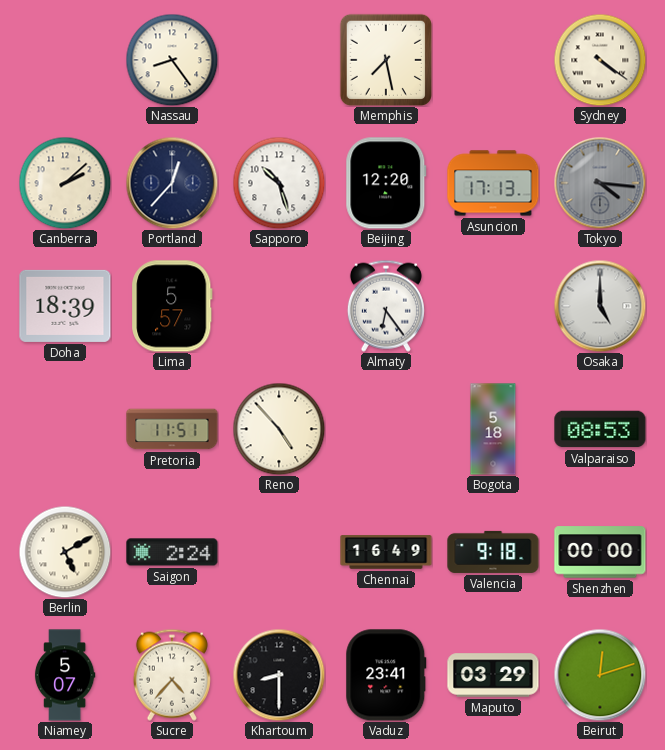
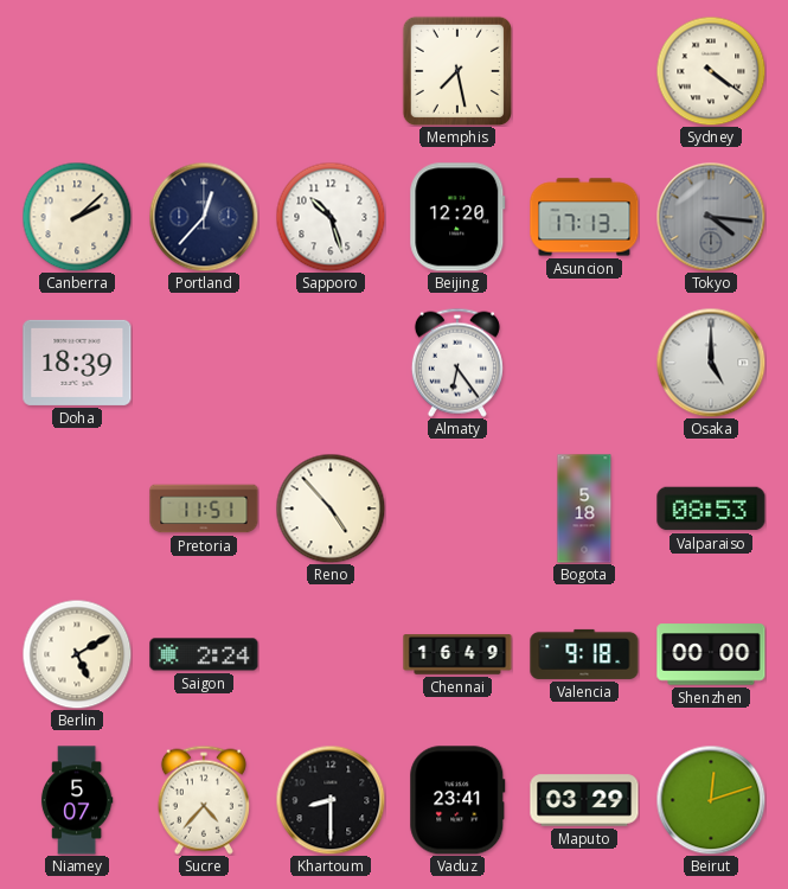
Nassau: 8:24 -> none
Lima: 5:57 -> none
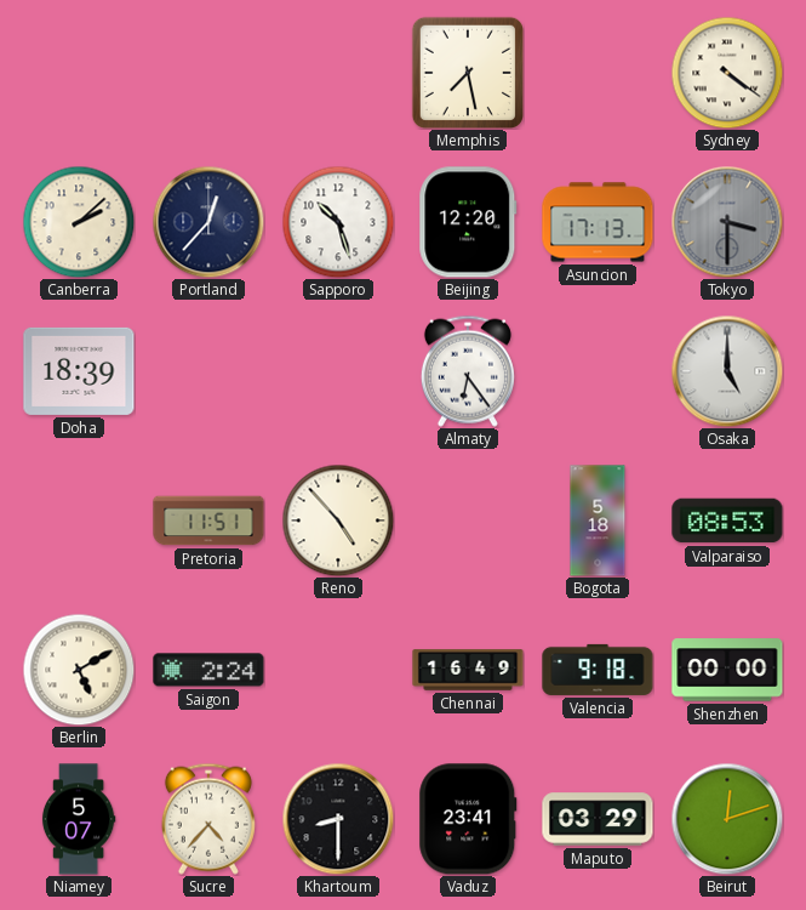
Tokyo: 4:16 -> 3:30
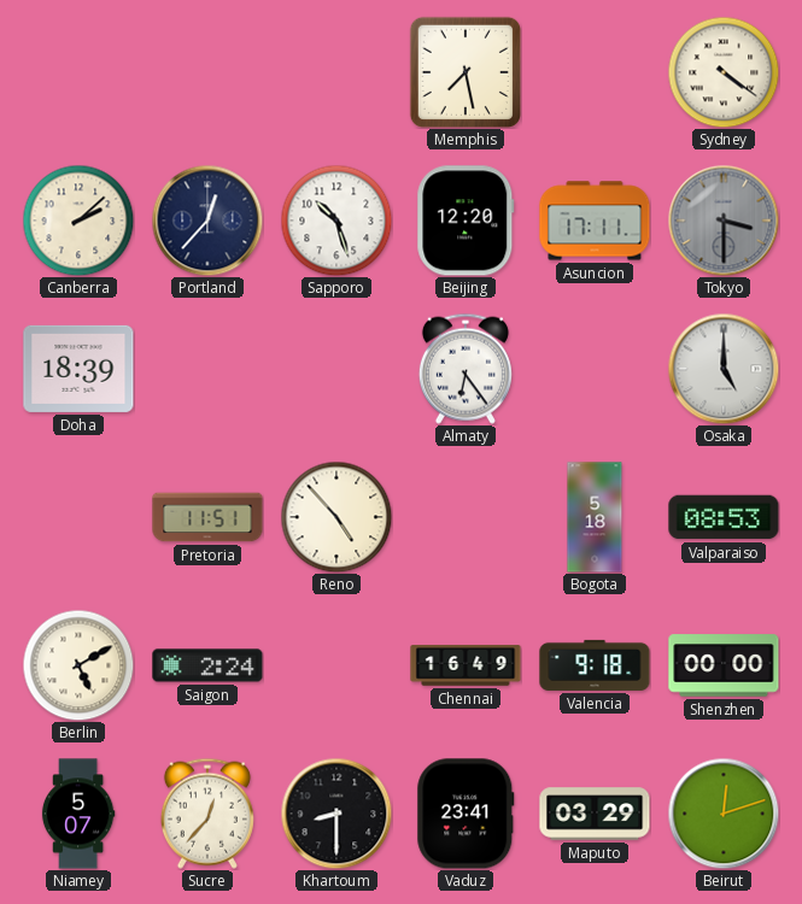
Asuncion: 17:13 -> 17:11
Sucre: 4:37 -> 12:37
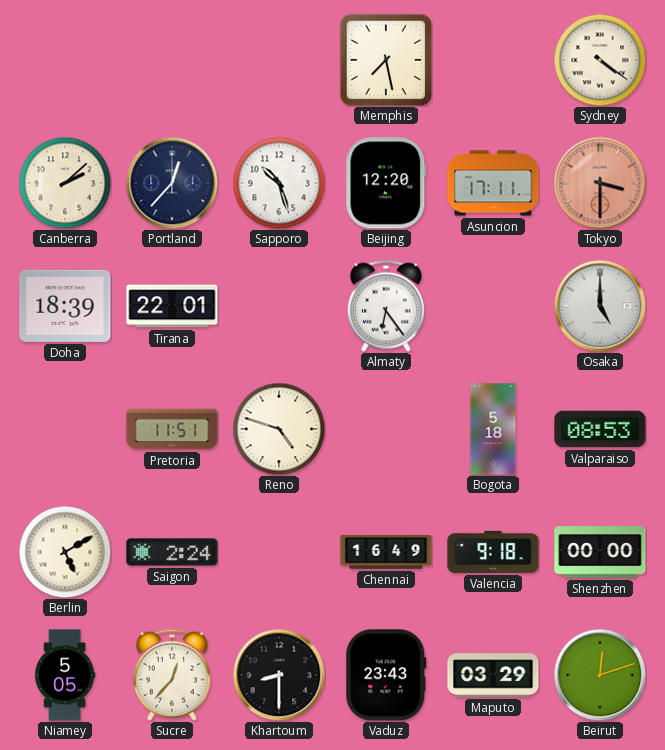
Tokyo dial: grey -> salmon
Tirana: none -> 22:01
Reno: 4:53 -> 4:48
Niamey: 5:07 -> 5:05
Vaduz: 23:41 -> 23:43
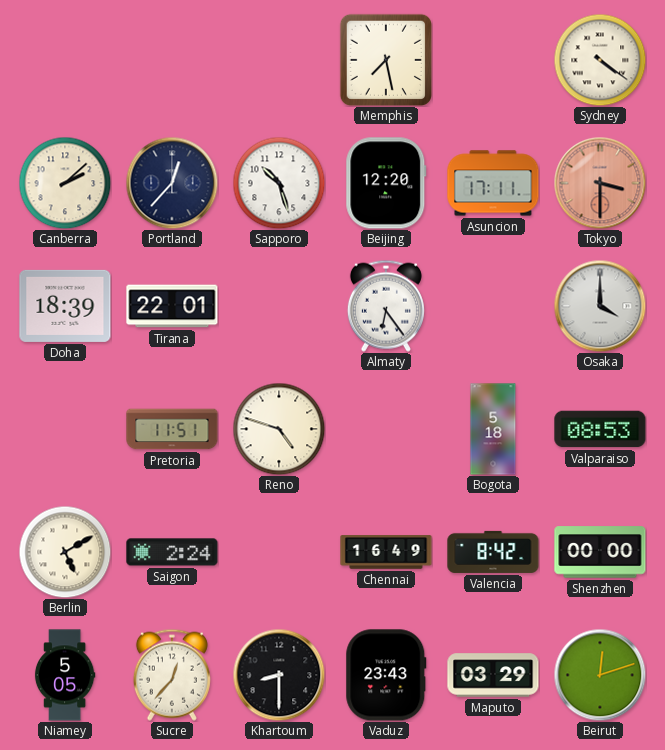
Osaka: 5:00 -> 4:00
Valencia: 9:18 -> 8:42
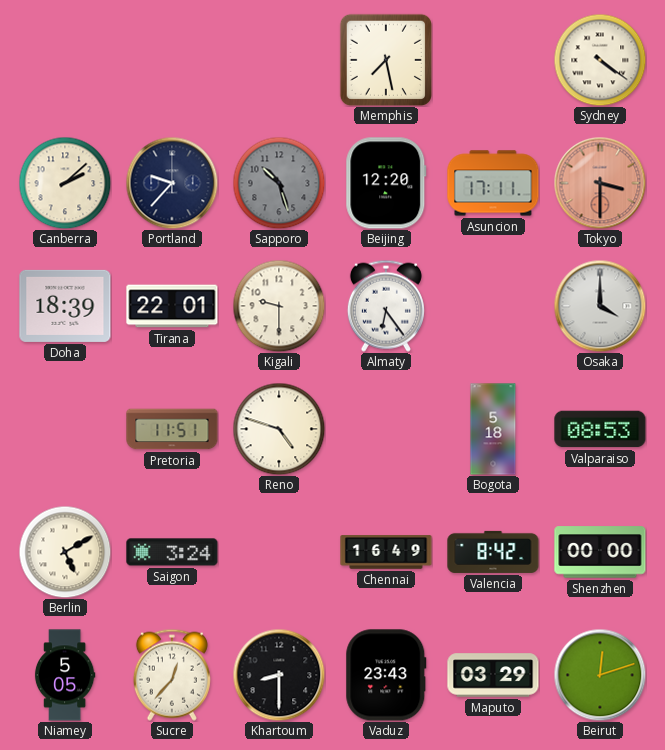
Portland: 12:37 -> 9:37
Sapporo dial: white -> grey
Kigali: none -> 9:30
Saigon: 2:24 -> 3:24
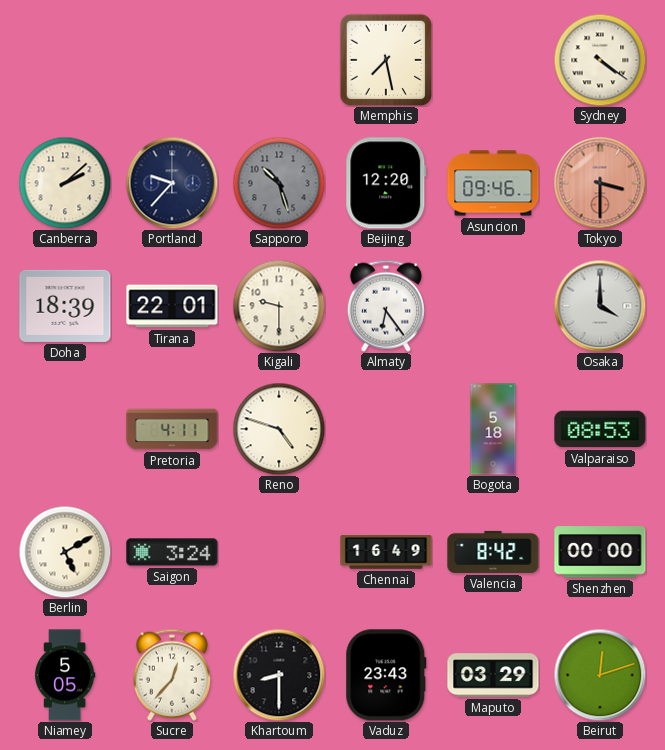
Asuncion: 17:11 -> 09:46
Pretoria: 11:51 -> 4:11
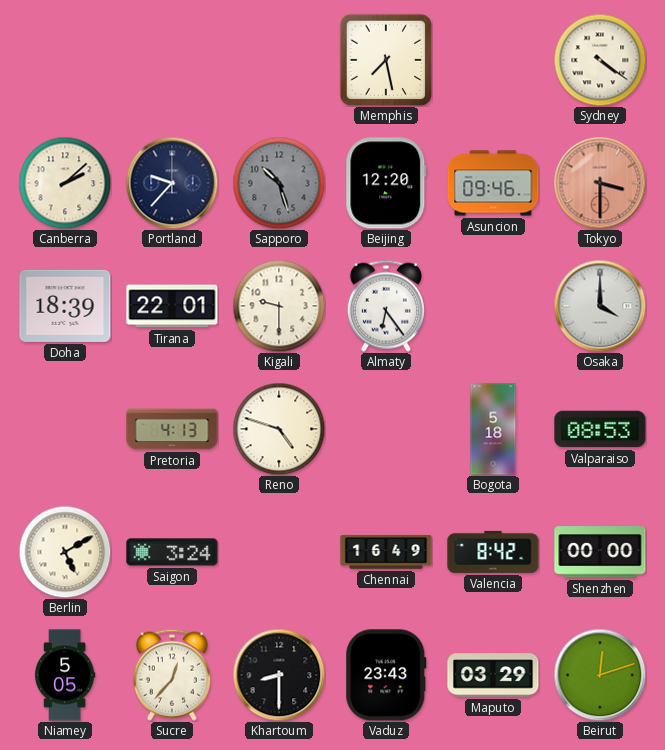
Pretoria: 4:11 -> 4:13
